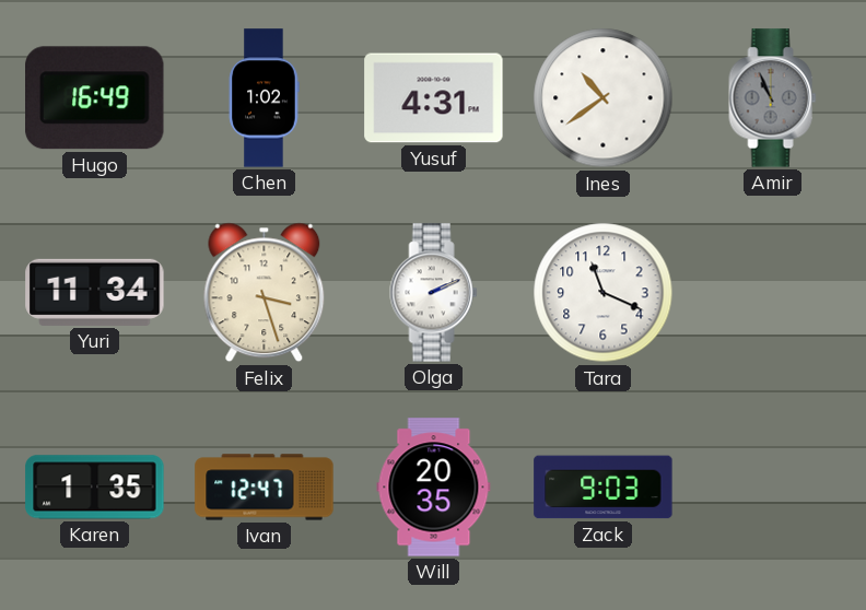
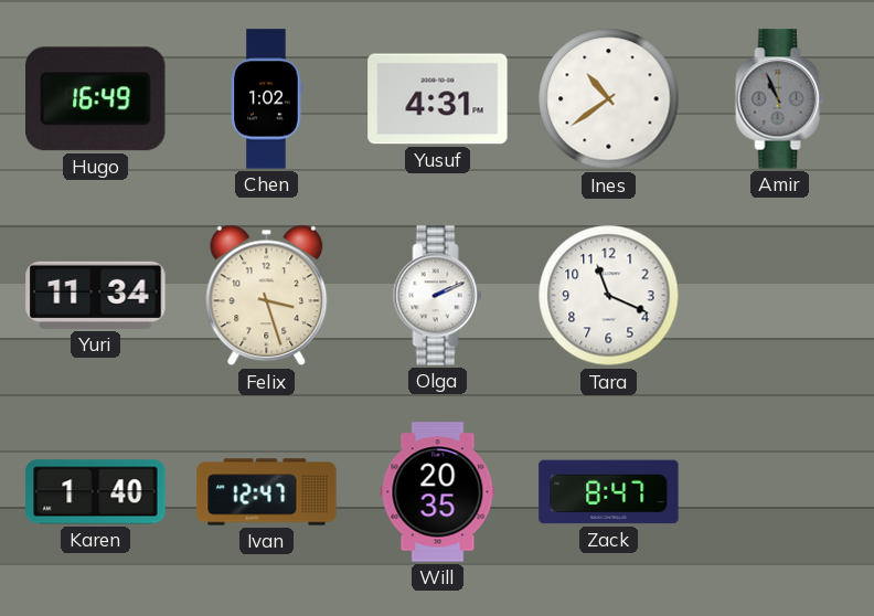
Karen: 1:35 -> 1:40
Zack: 9:03 -> 8:47
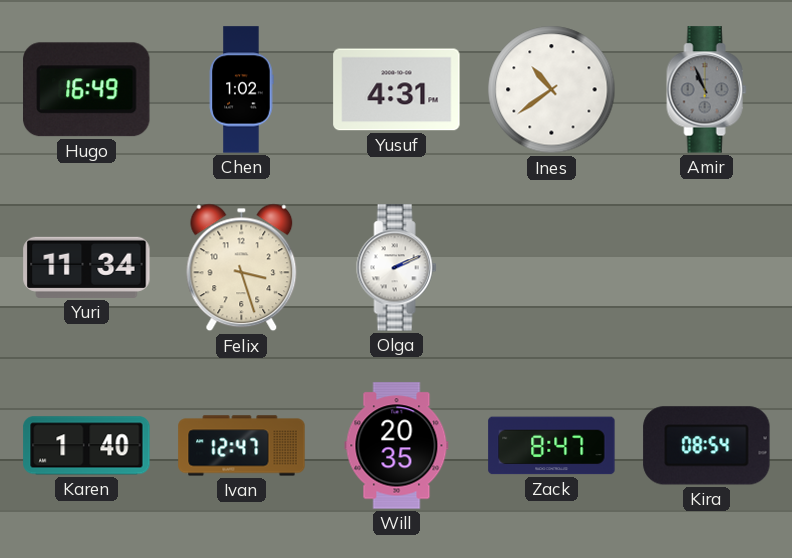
Tara: 11:19 -> none
Kira: none -> 08:54
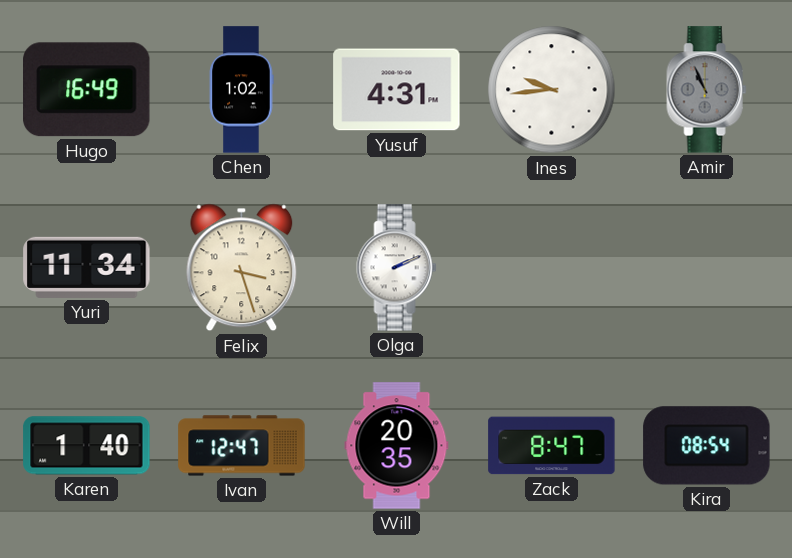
Ines: 10:39 -> 9:44
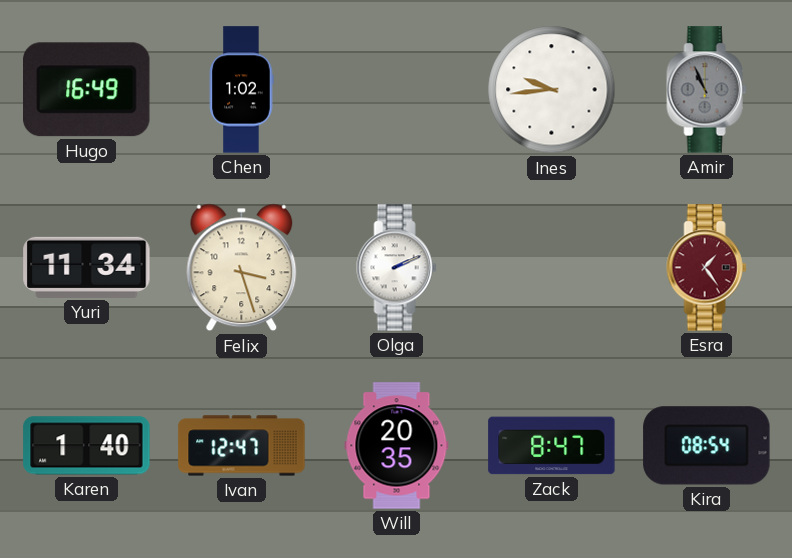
Yusuf: 4:31 -> none
Esra: none -> 1:24
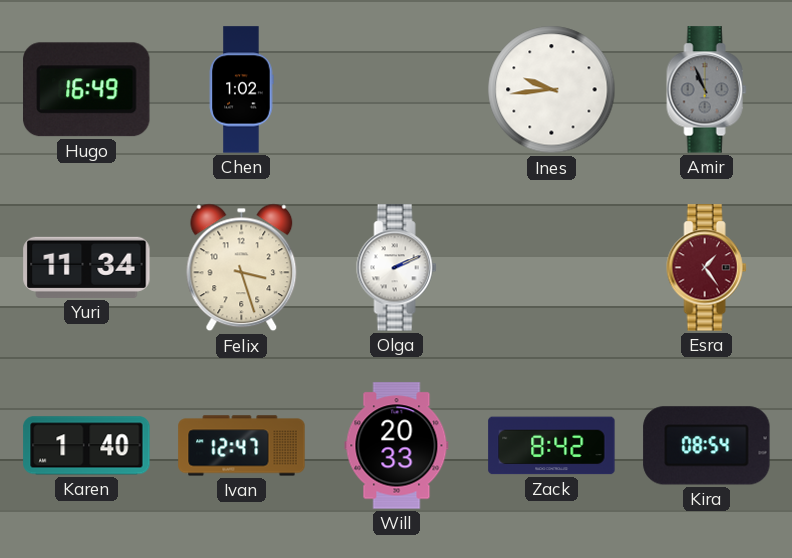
Will: 20:35 -> 20:33
Zack: 8:47 -> 8:42
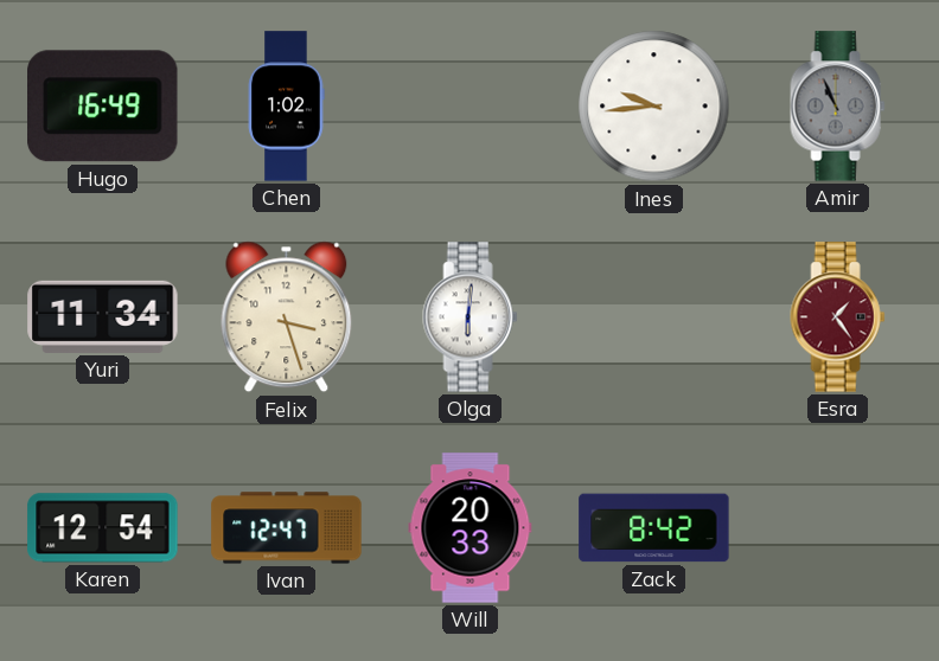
Olga: 2:11 -> 6:01
Karen: 1:40 -> 12:54
Kira: 08:54 -> none
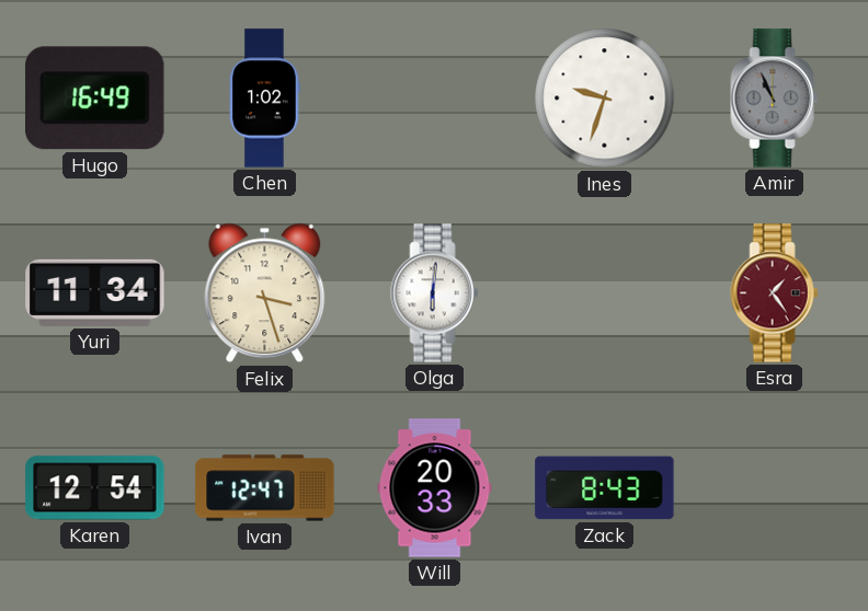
Ines: 9:44 -> 9:33
Zack: 8:42 -> 8:43
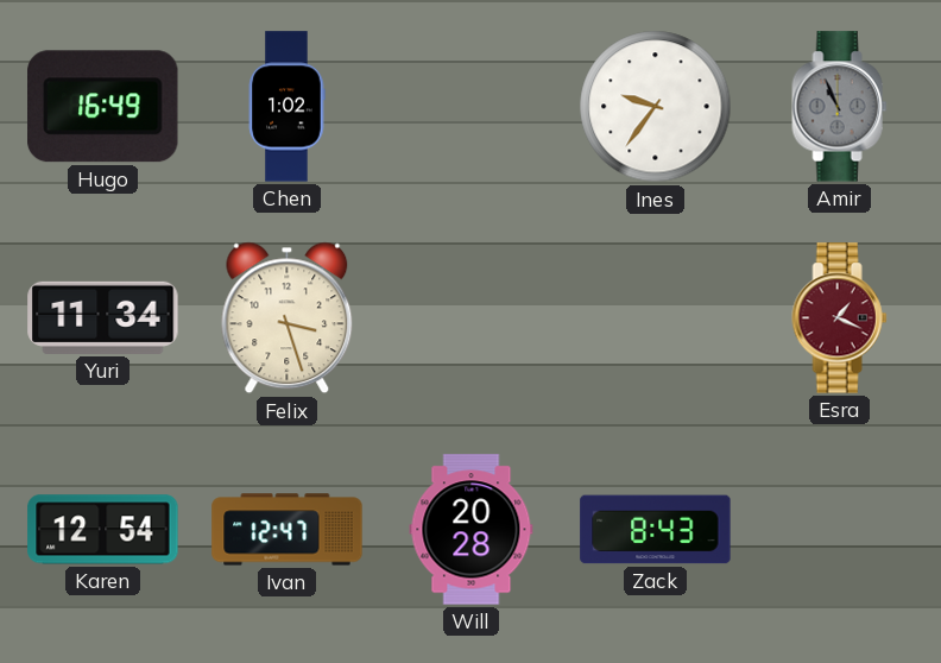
Ines: 9:33 -> 9:36
Olga: 6:01 -> none
Esra: 1:24 -> 1:19
Will: 20:33 -> 20:28
